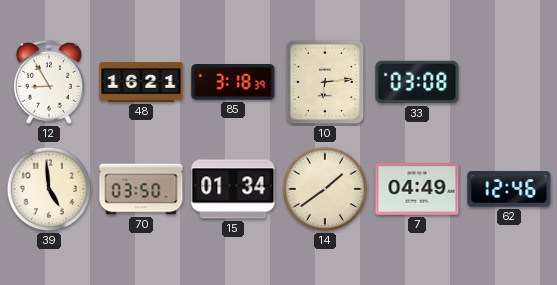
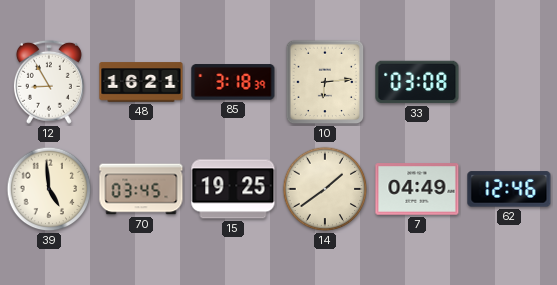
70: 03:50 -> 03:45
15: 01:34 -> 19:25
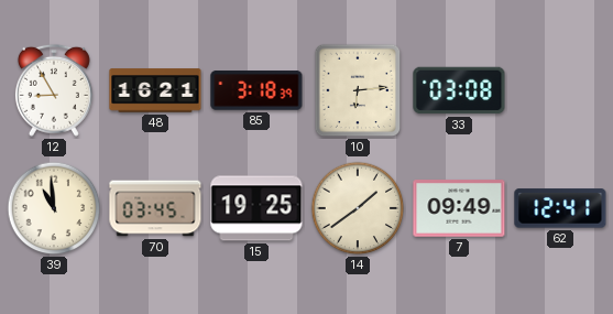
39: 4:59 -> 10:59
7: 04:49 -> 09:49
62: 12:46 -> 12:41
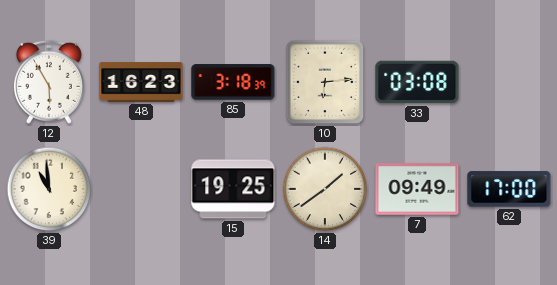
12: 8:55 -> 5:55
48: 16:21 -> 16:23
70: 03:45 -> none
62: 12:41 -> 17:00
